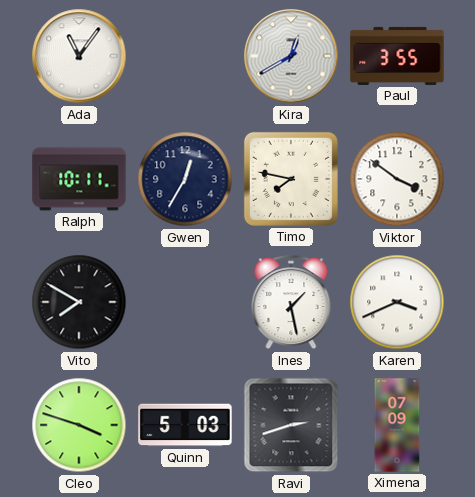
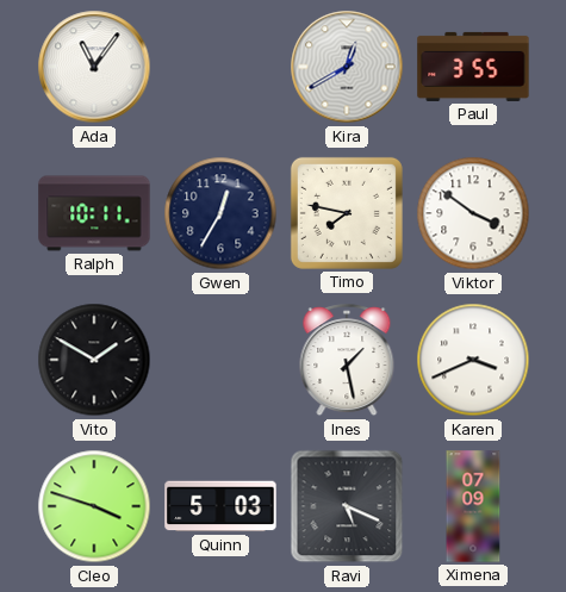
Vito: 7:50 -> 1:50
Ravi: 2:42 -> 5:19
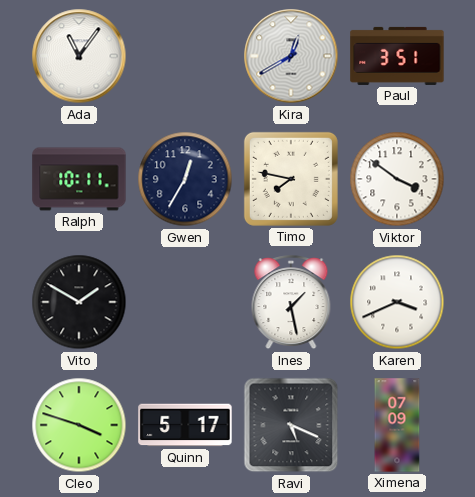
Paul: 3:55 -> 3:51
Quinn: 5:03 -> 5:17
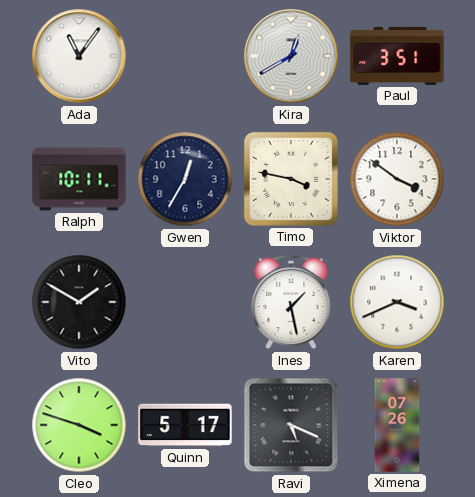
Timo: 7:47 -> 3:47
Ximena: 07:09 -> 07:26
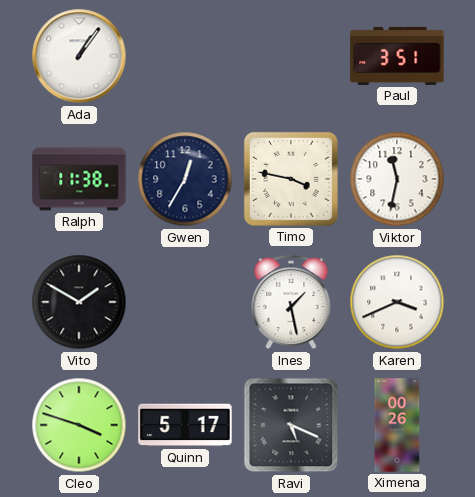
Ada: 11:06 -> 1:06
Kira: 12:40 -> none
Ralph: 10:11 -> 11:38
Viktor: 3:51 -> 11:32
Ximena: 07:26 -> 00:26
